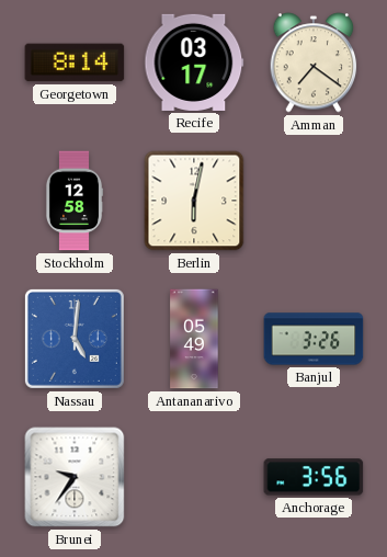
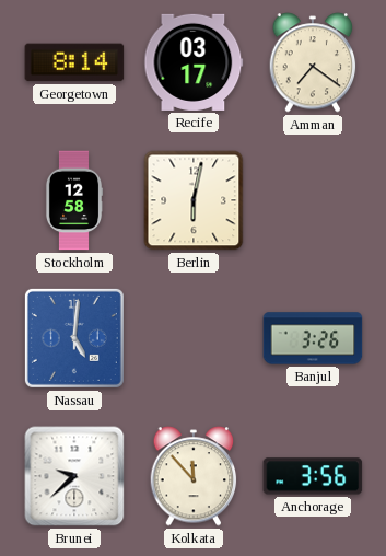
Antananarivo: 05:49 -> none
Brunei: 9:36 -> 9:38
Kolkata: none -> 11:53
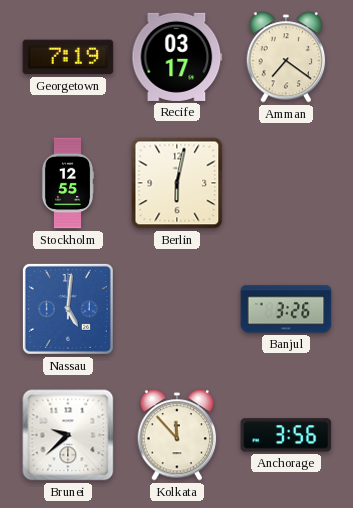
Georgetown: 8:14 -> 7:19
Stockholm: 12:58 -> 12:55
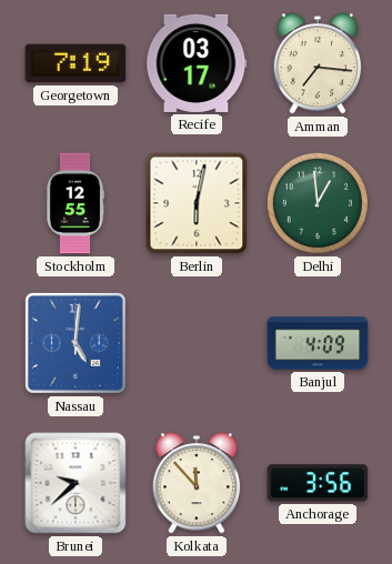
Amman: 7:21 -> 7:16
Delhi: none -> 12:59
Banjul: 3:26 -> 4:09
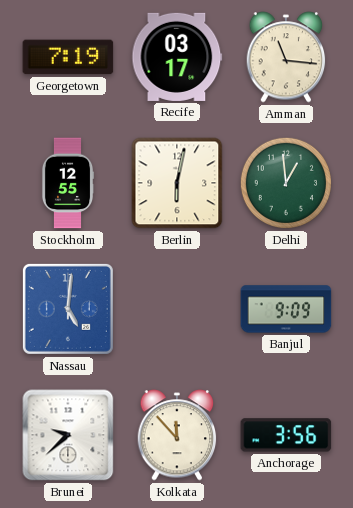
Amman: 7:16 -> 11:16
Banjul: 4:09 -> 9:09
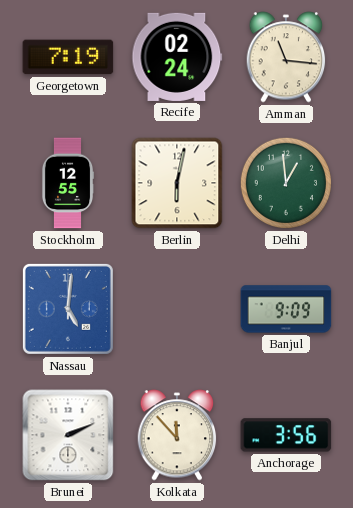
Recife: 03:17 -> 02:24
Brunei: 9:38 -> 2:11
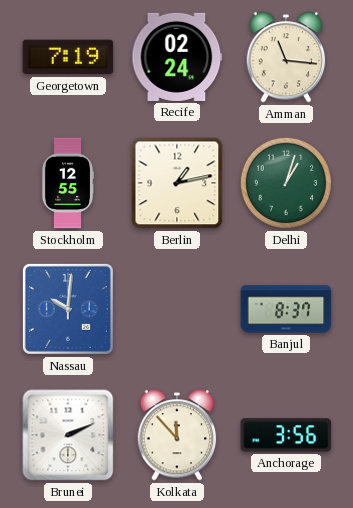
Berlin: 6:02 -> 1:13
Delhi: 12:59 -> 1:03
Nassau: 5:01 -> 10:01
Banjul: 9:09 -> 8:37
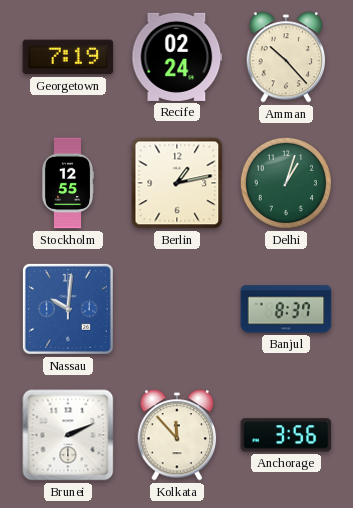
Amman: 11:16 -> 10:23
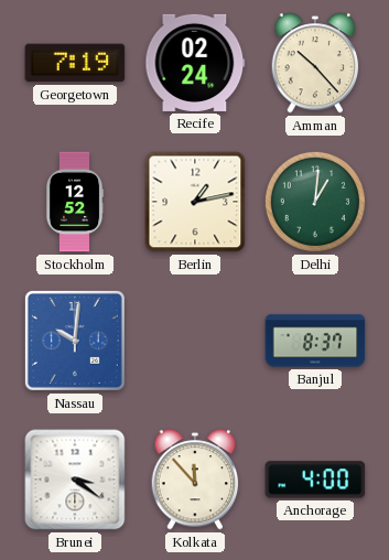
Stockholm: 12:55 -> 12:52
Delhi: 1:03 -> 1:01
Brunei: 2:11 -> 3:21
Anchorage: 3:56 -> 4:00
